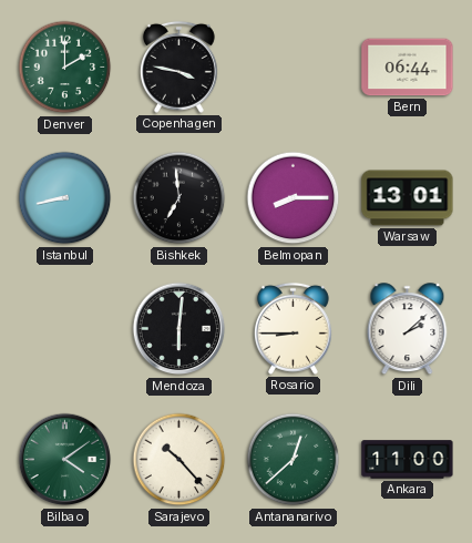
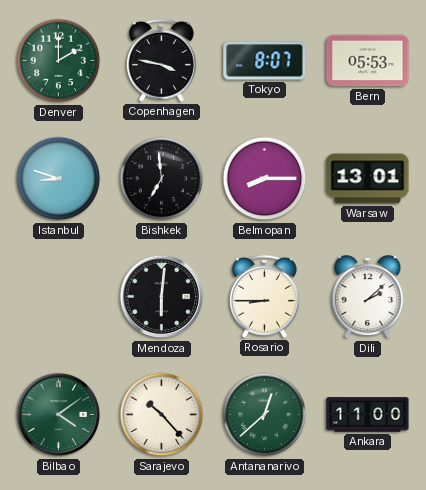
Tokyo: none -> 8:07
Bern: 06:44 -> 05:53
Istanbul: 8:43 -> 8:48
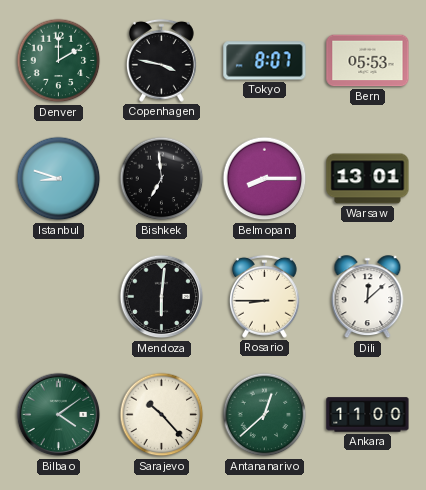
Dili: 2:08 -> 12:08
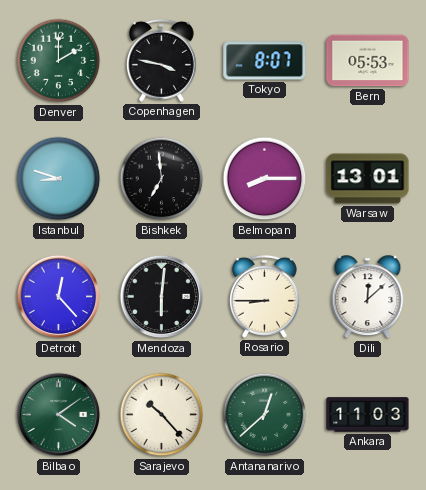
Detroit: none -> 12:23
Ankara: 11:00 -> 11:03
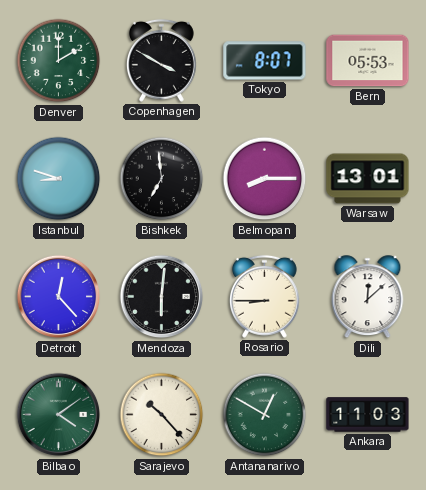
Copenhagen: 3:47 -> 3:50
Antananarivo: 12:38 -> 12:50
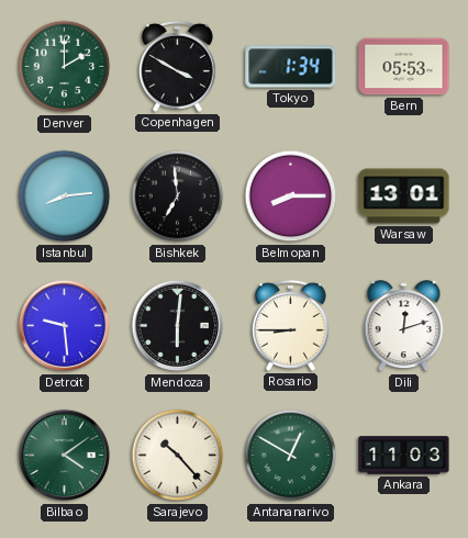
Tokyo: 8:07 -> 1:34
Istanbul: 8:48 -> 8:14
Detroit: 12:23 -> 9:29
Dili: 12:08 -> 12:12
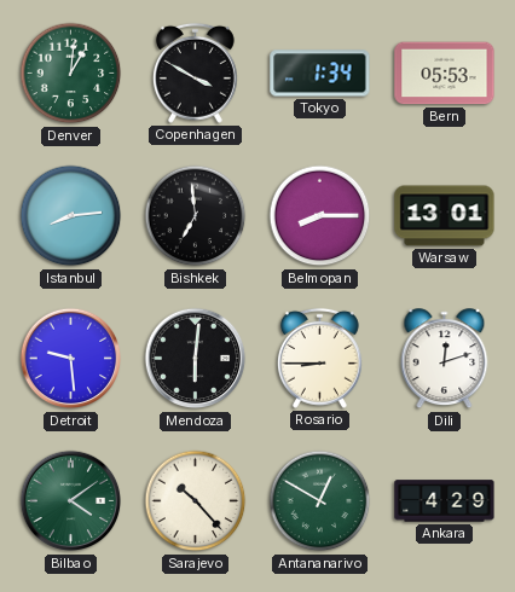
Denver: 2:00 -> 1:01
Ankara: 11:03 -> 4:29
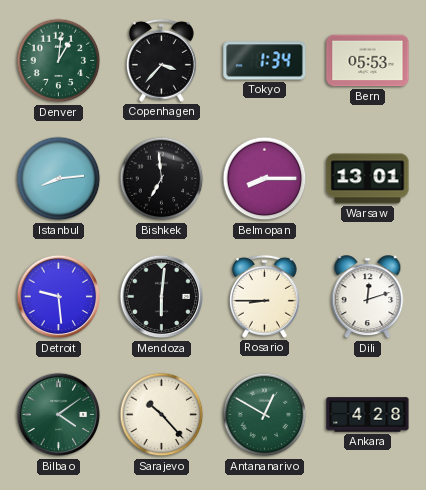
Copenhagen: 3:50 -> 3:37
Ankara: 4:29 -> 4:28
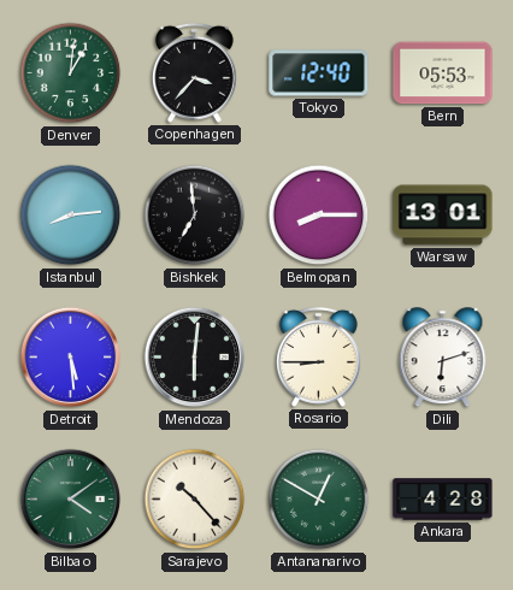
Tokyo: 1:34 -> 12:40
Detroit: 9:29 -> 5:29
Dili: 12:12 -> 6:12
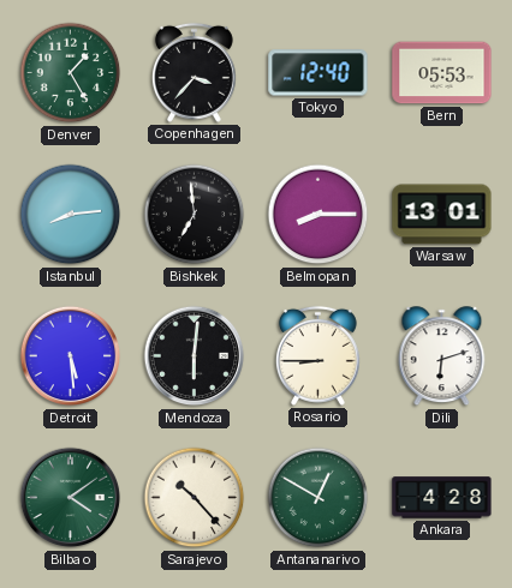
Denver: 1:01 -> 1:25
